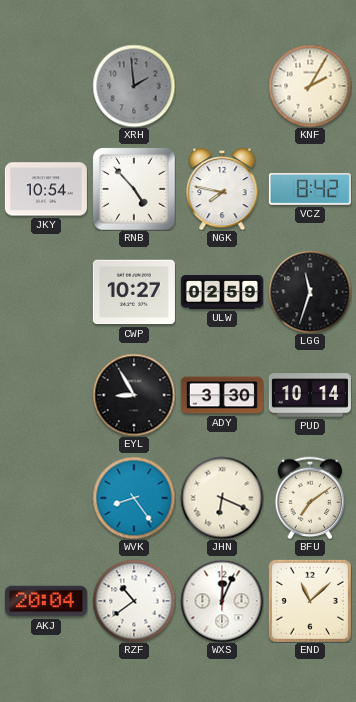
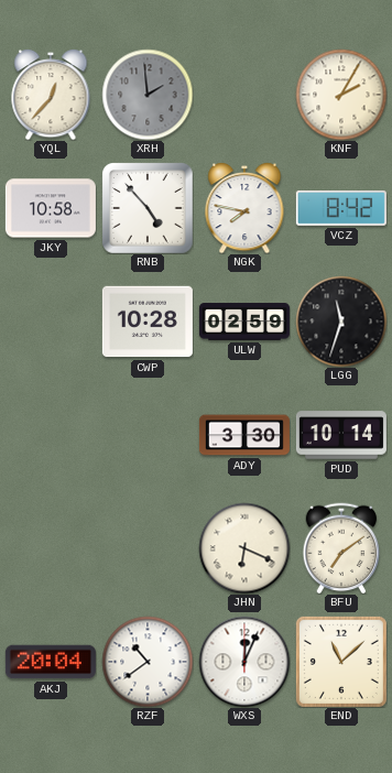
YQL: none -> 12:37
JKY: 10:54 -> 10:58
CWP: 10:27 -> 10:28
EYL: 8:55 -> none
WVK: 8:24 -> none
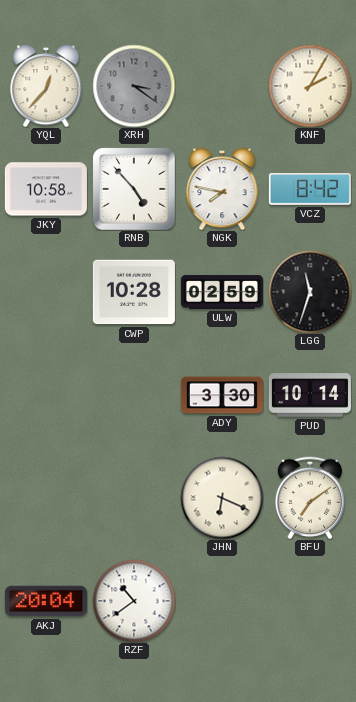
XRH: 1:59 -> 3:21
WXS: 12:04 -> none
END: 11:08 -> none
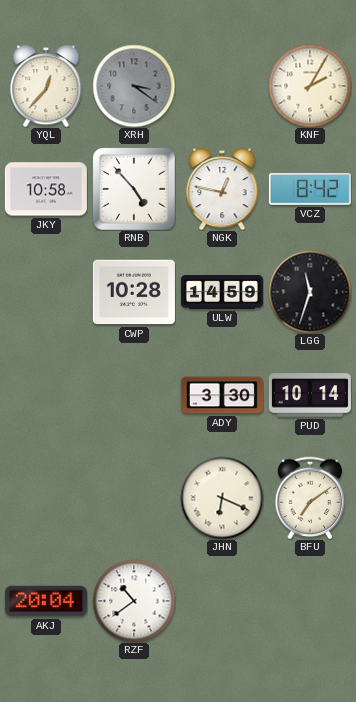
NGK: 7:47 -> 12:47
ULW: 02:59 -> 14:59
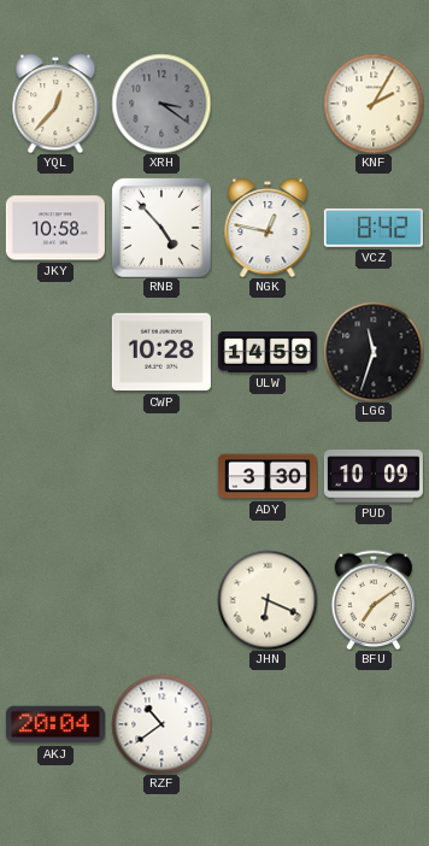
PUD: 10:14 -> 10:09
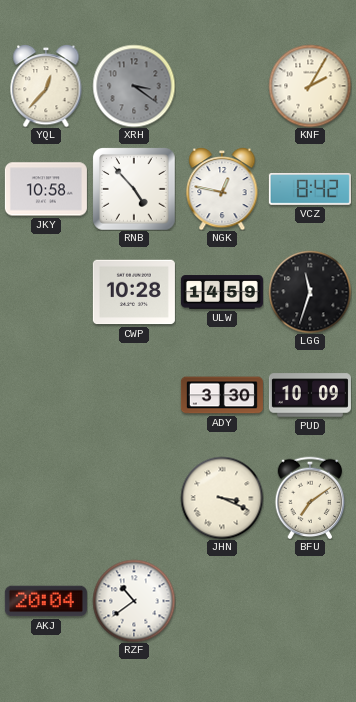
JHN: 6:19 -> 3:19
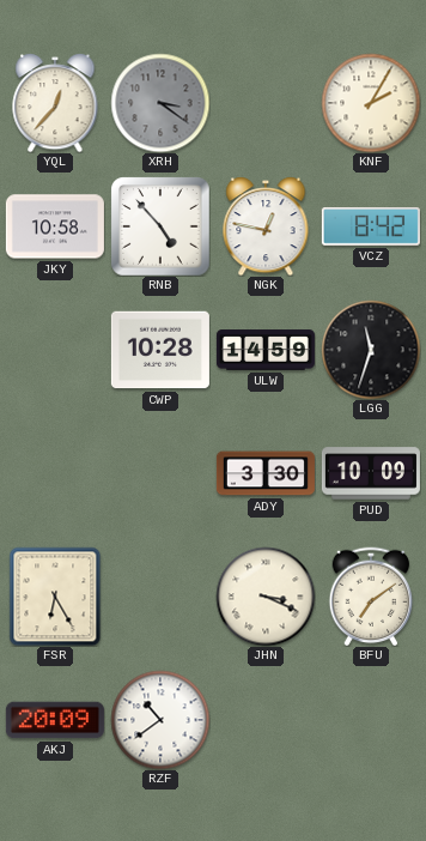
FSR: none -> 6:25
AKJ: 20:04 -> 20:09
